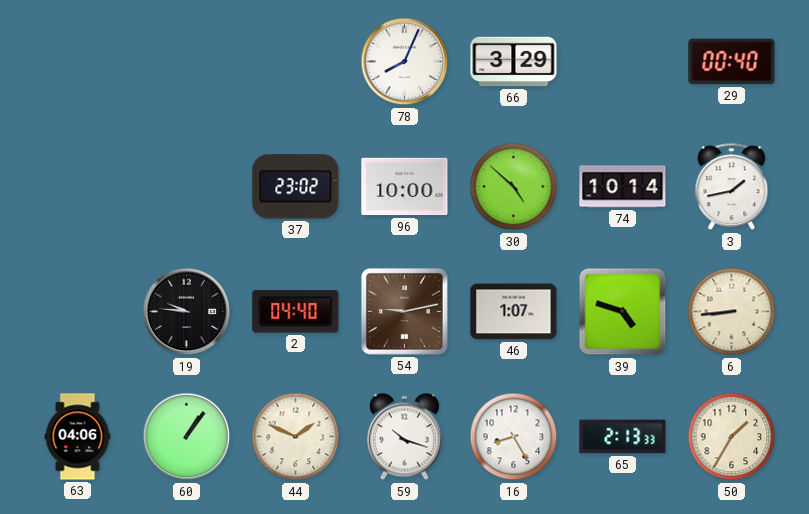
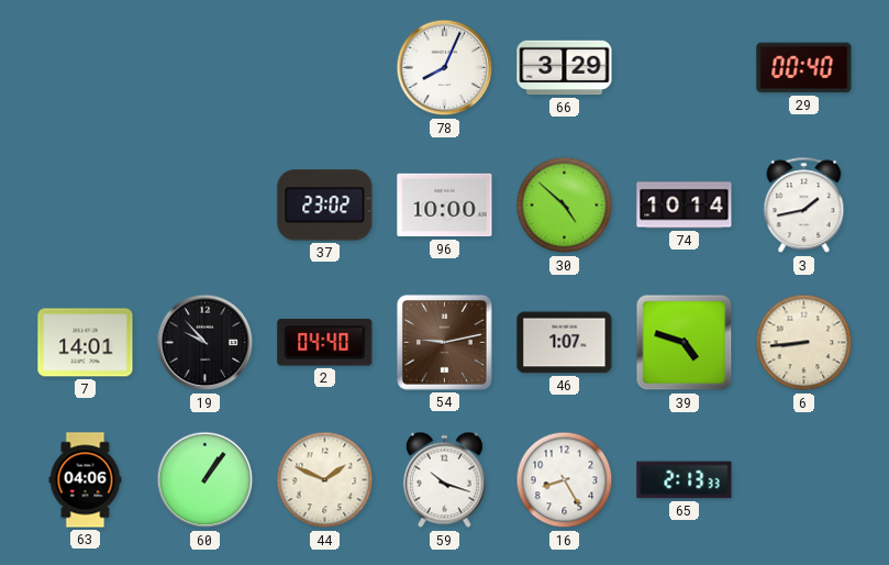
7: none -> 14:01
19: 9:46 -> 9:53
50: 1:35 -> none
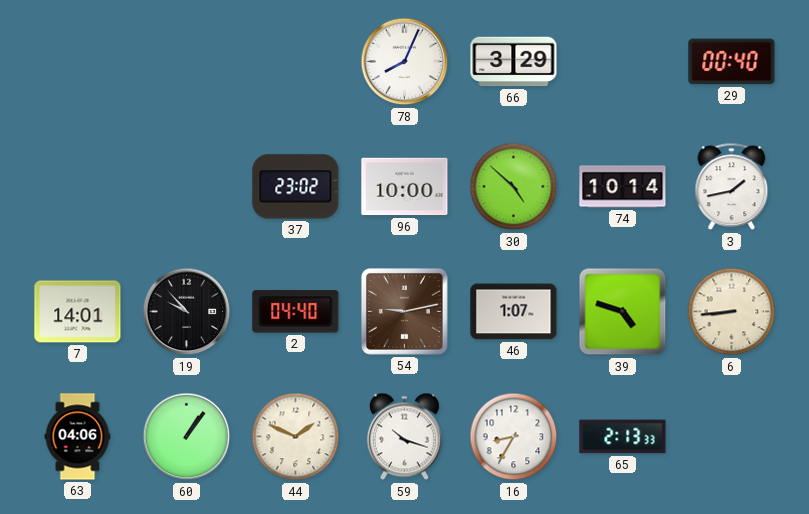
16: 8:25 -> 8:35
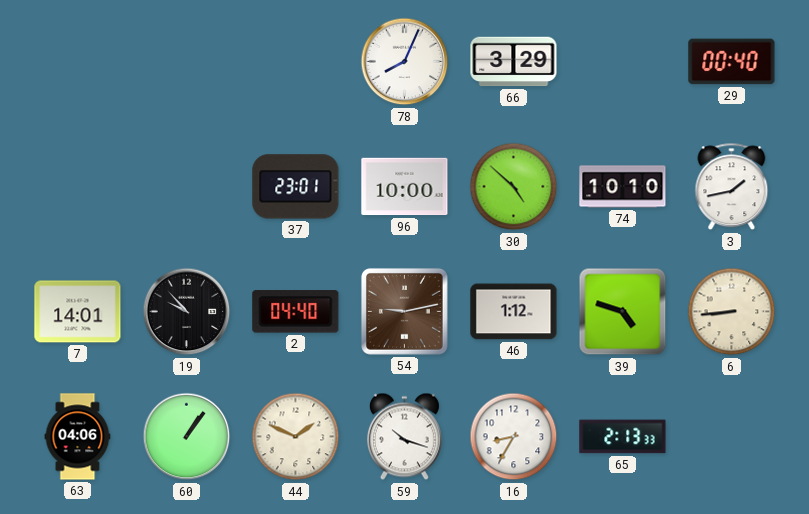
37: 23:02 -> 23:01
74: 10:14 -> 10:10
46: 1:07 -> 1:12
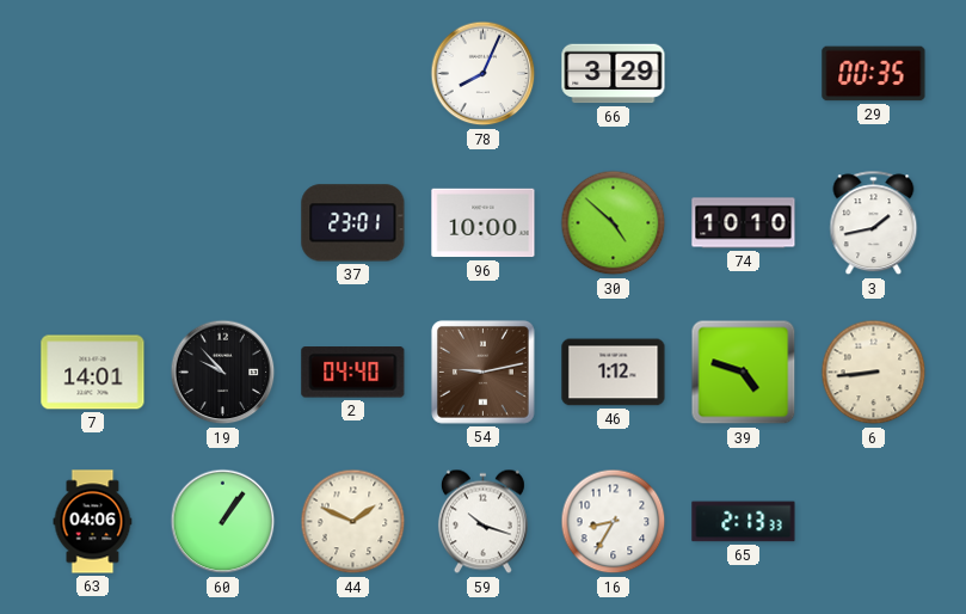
29: 00:40 -> 00:35
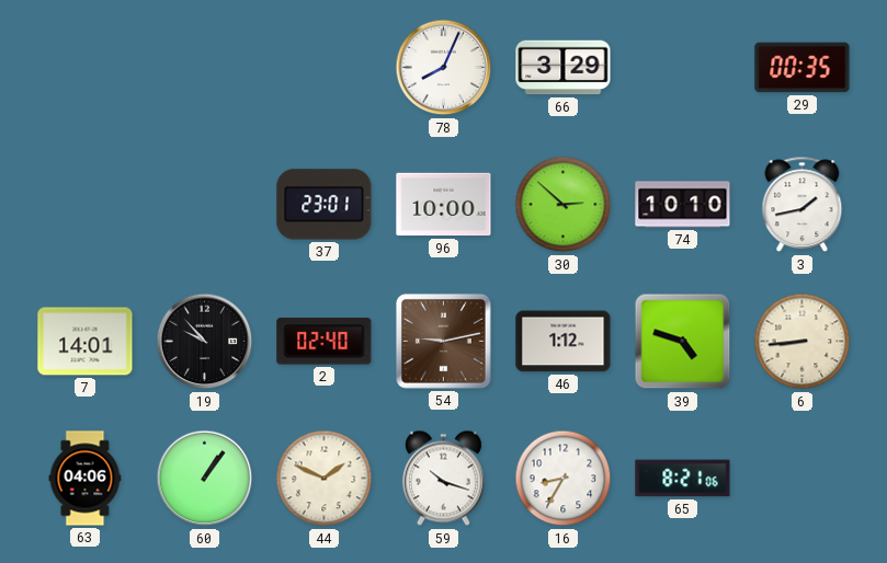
30: 4:52 -> 2:52
2: 04:40 -> 02:40
65: 2:13 -> 8:21
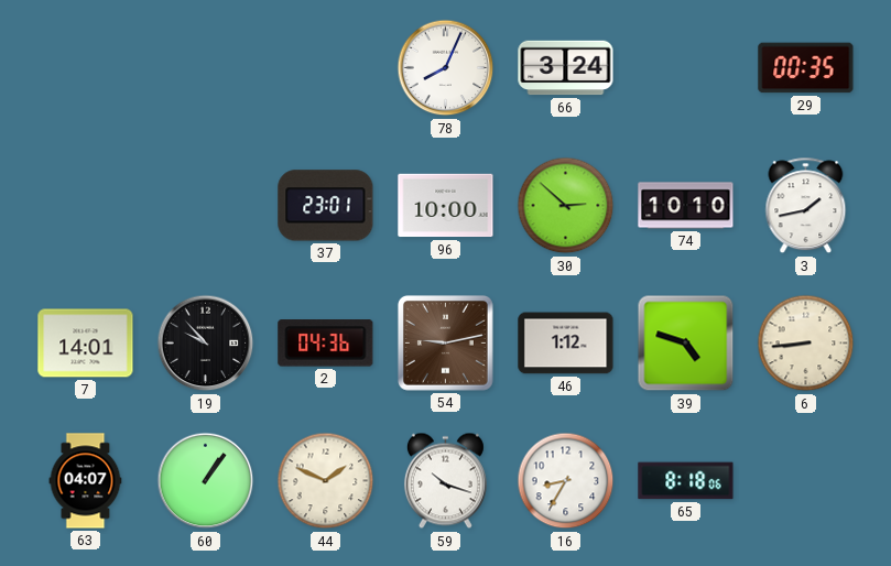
66: 3:29 -> 3:24
2: 02:40 -> 04:36
63: 04:06 -> 04:07
65: 8:21 -> 8:18
